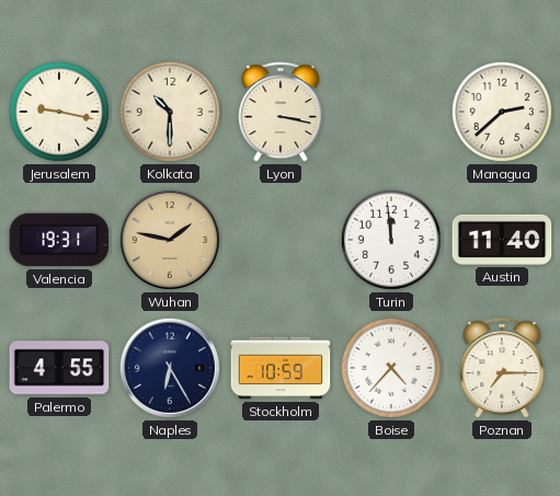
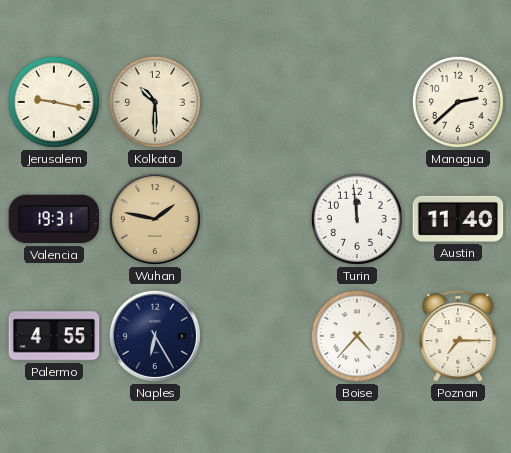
Lyon: 3:17 -> none
Stockholm: 10:59 -> none
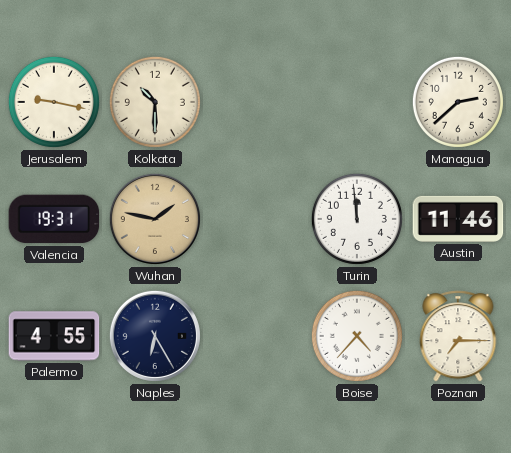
Austin: 11:40 -> 11:46
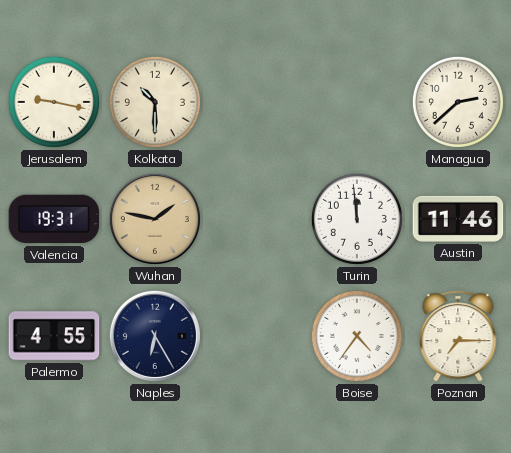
Boise: 4:37 -> 4:36
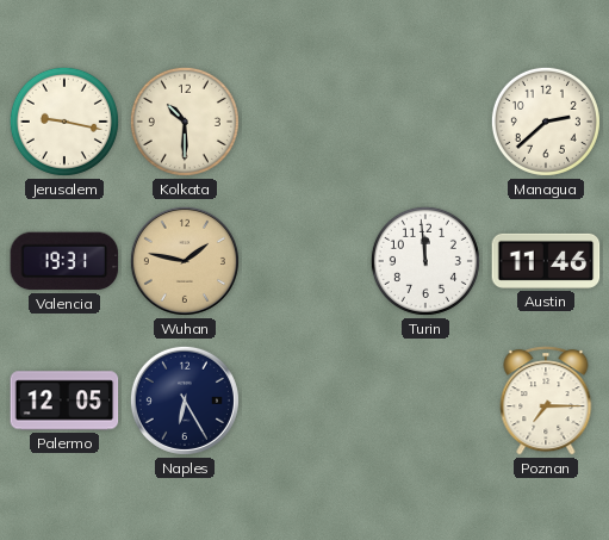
Palermo: 4:55 -> 12:05
Boise: 4:36 -> none
